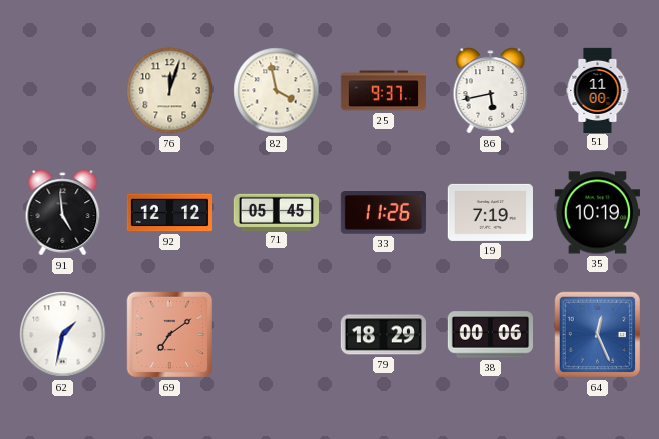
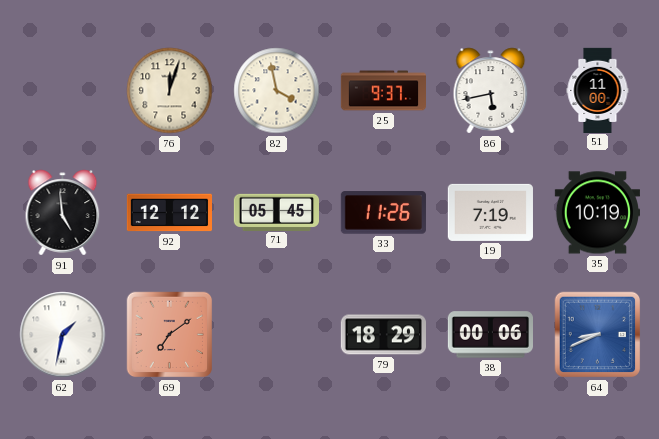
64: 12:26 -> 8:41
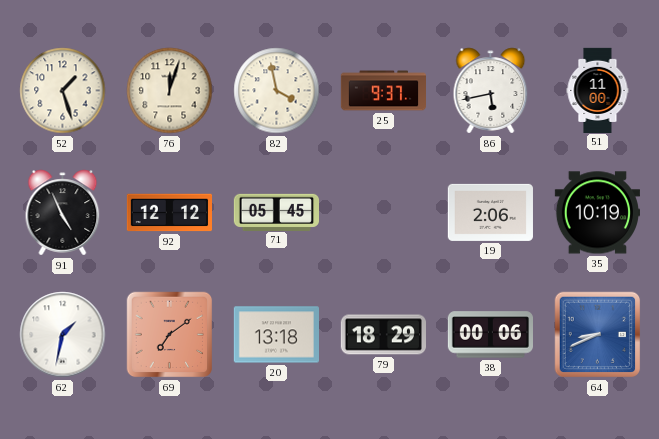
52: none -> 1:27
91: 4:59 -> 4:56
33: 11:26 -> none
19: 7:19 -> 2:06
20: none -> 13:18
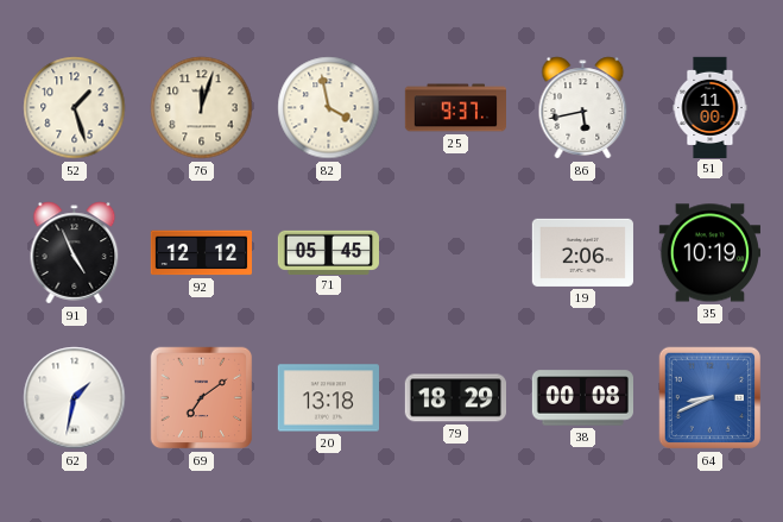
38: 00:06 -> 00:08
